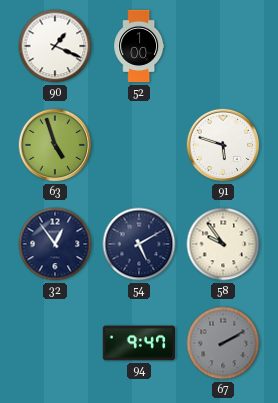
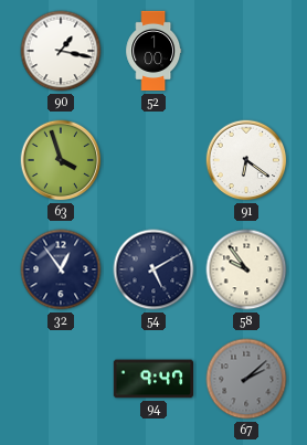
90: 1:19 -> 1:17
63: 4:57 -> 3:57
91: 5:48 -> 6:21
67: 2:10 -> 2:08
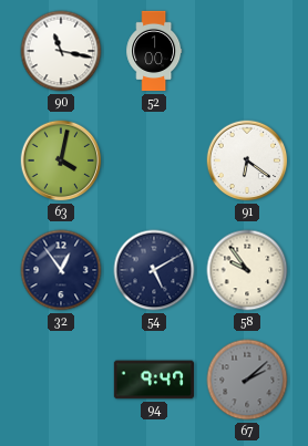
90: 1:17 -> 11:17
63: 3:57 -> 4:02
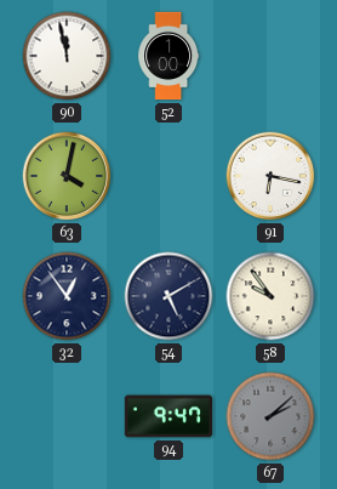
90: 11:17 -> 11:58
91: 6:21 -> 6:17
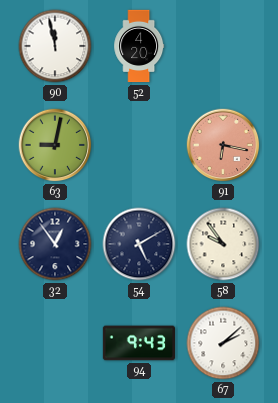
52: 1:00 -> 4:20
63: 4:02 -> 9:02
91 dial: white -> salmon
94: 9:47 -> 9:43
67 dial: grey -> white
